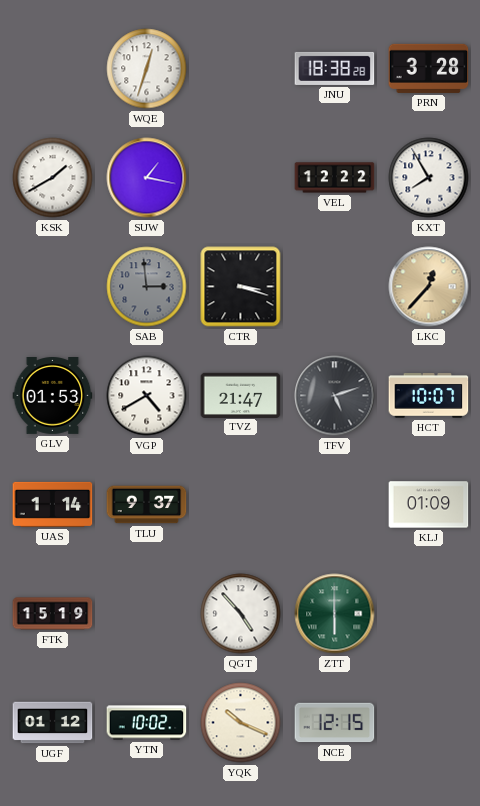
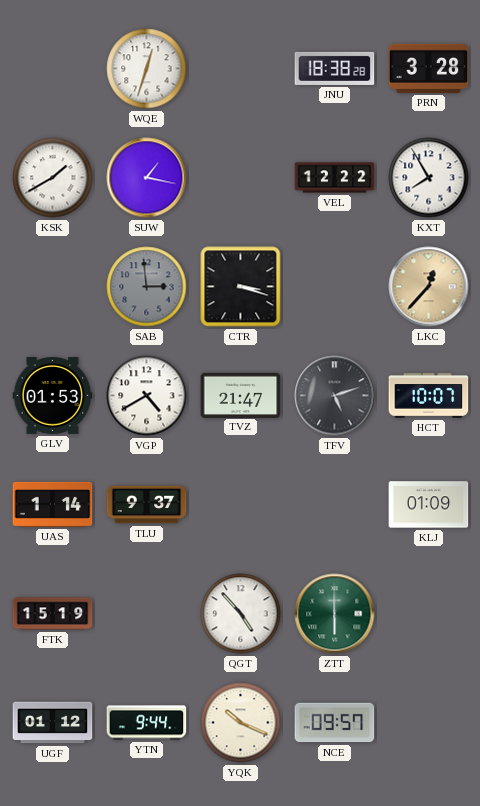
YTN: 10:02 -> 9:44
NCE: 12:15 -> 09:57
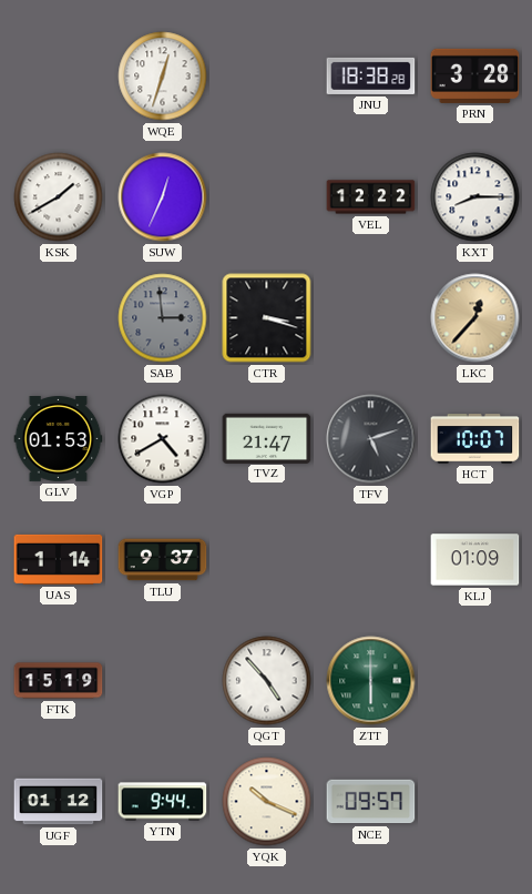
SUW: 1:17 -> 12:34
KXT: 7:55 -> 8:15
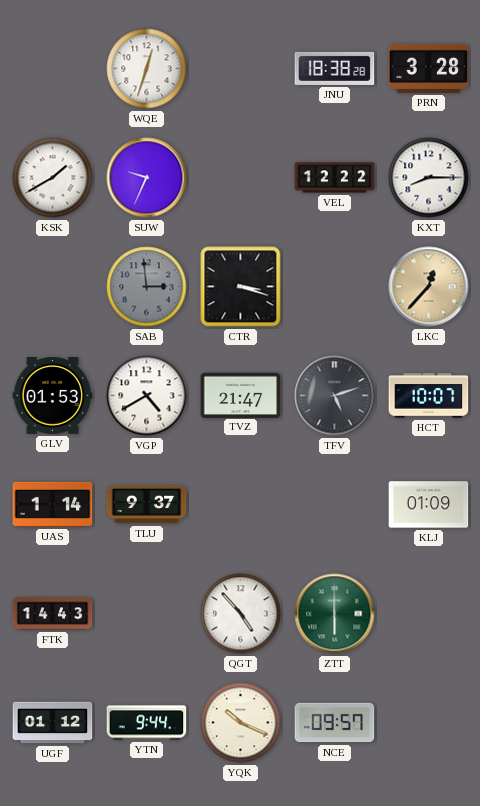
SUW: 12:34 -> 9:34
FTK: 15:19 -> 14:43
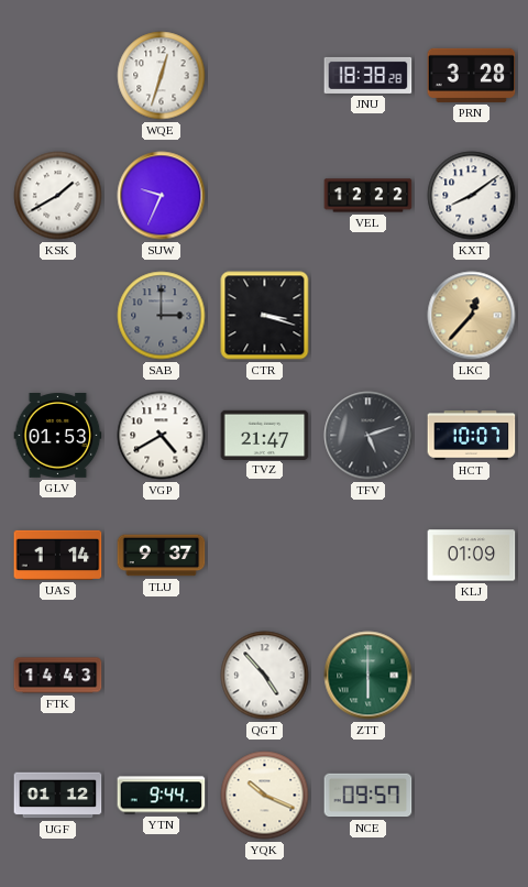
KXT: 8:15 -> 8:09
SAB: 2:59 -> 3:00
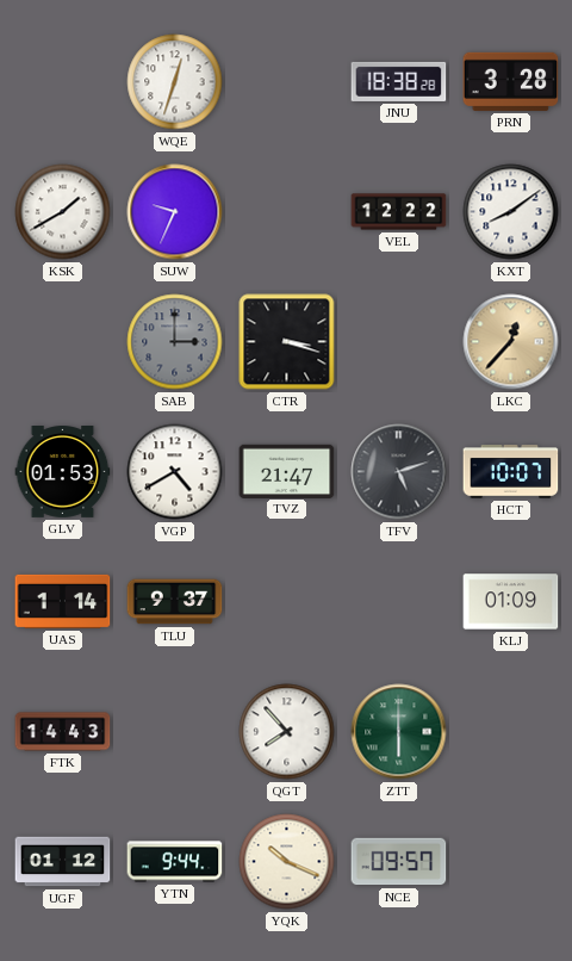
QGT: 4:53 -> 7:53
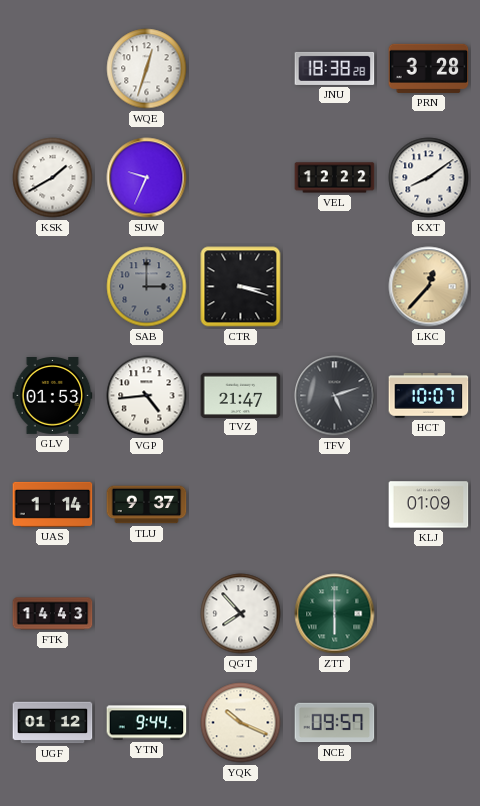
VGP: 4:40 -> 4:44
